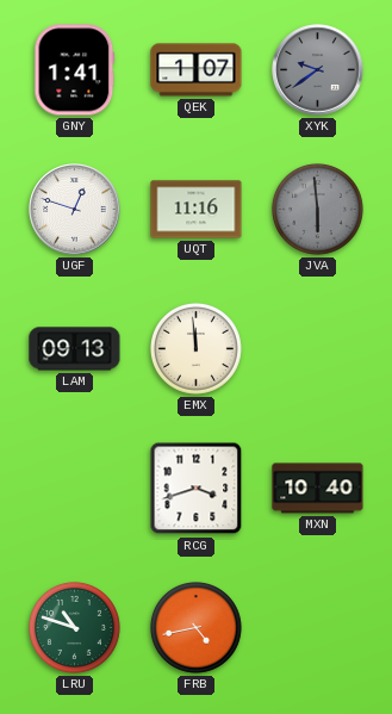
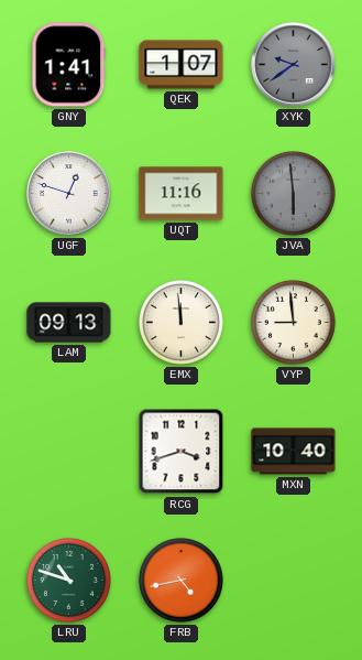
VYP: none -> 8:59
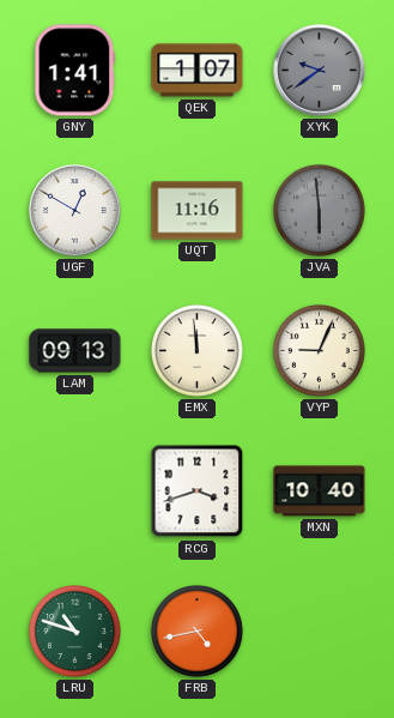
UGF: 12:48 -> 12:50
VYP: 8:59 -> 9:04
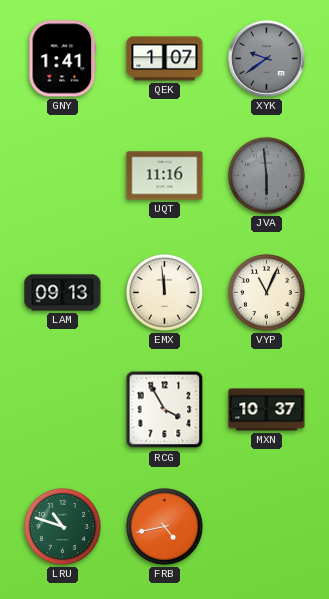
UGF: 12:50 -> none
VYP: 9:04 -> 11:04
RCG: 3:42 -> 3:55
MXN: 10:40 -> 10:37
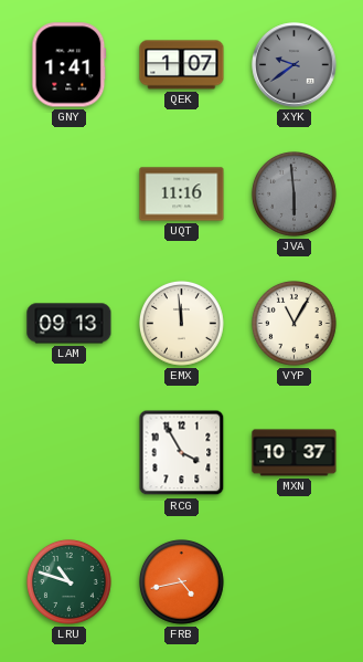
VYP: 11:04 -> 11:05
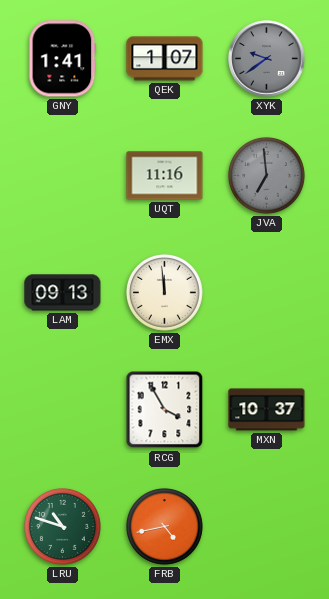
JVA: 5:59 -> 6:59
VYP: 11:05 -> none
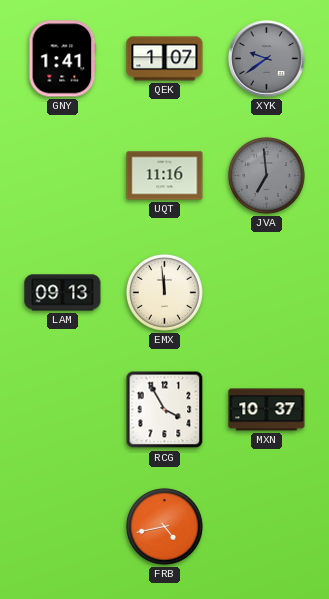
LRU: 10:48 -> none
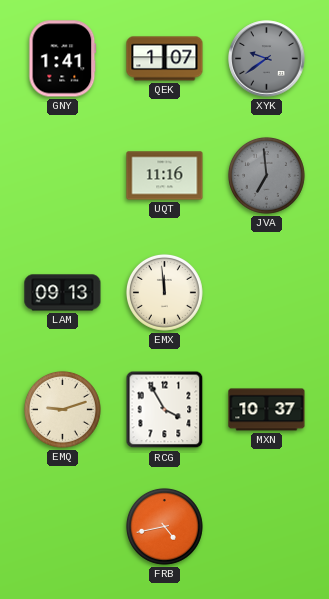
EMQ: none -> 9:12
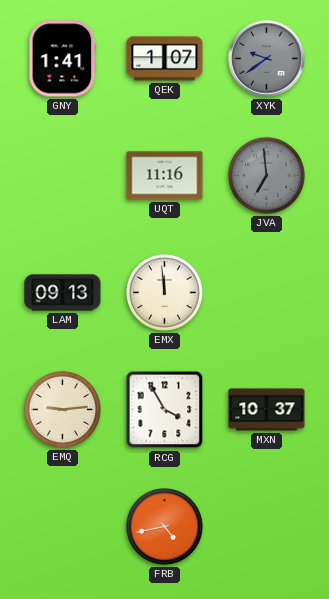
EMQ: 9:12 -> 9:14
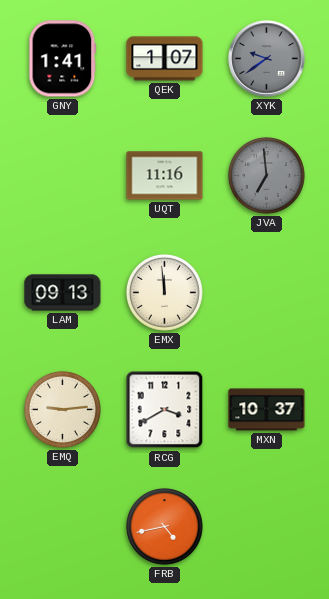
RCG: 3:55 -> 3:40
